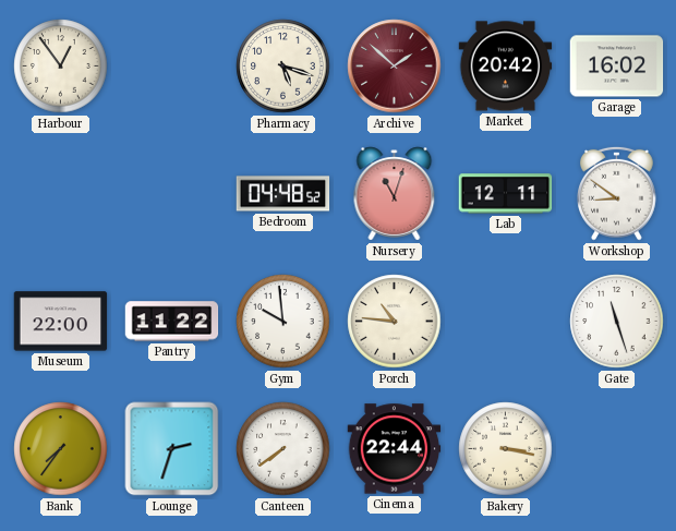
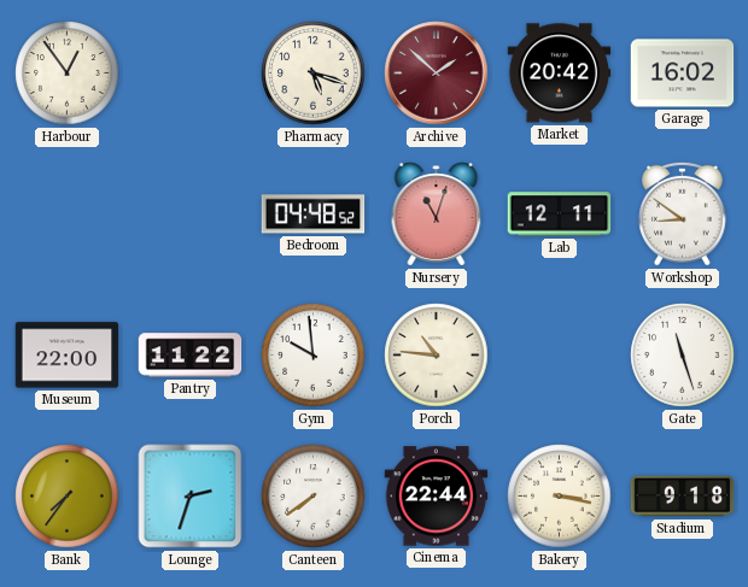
Stadium: none -> 9:18
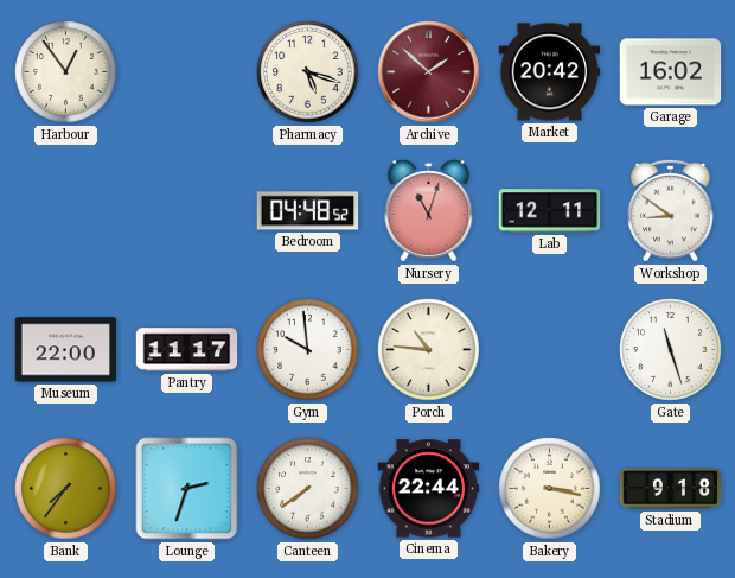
Pantry: 11:22 -> 11:17
